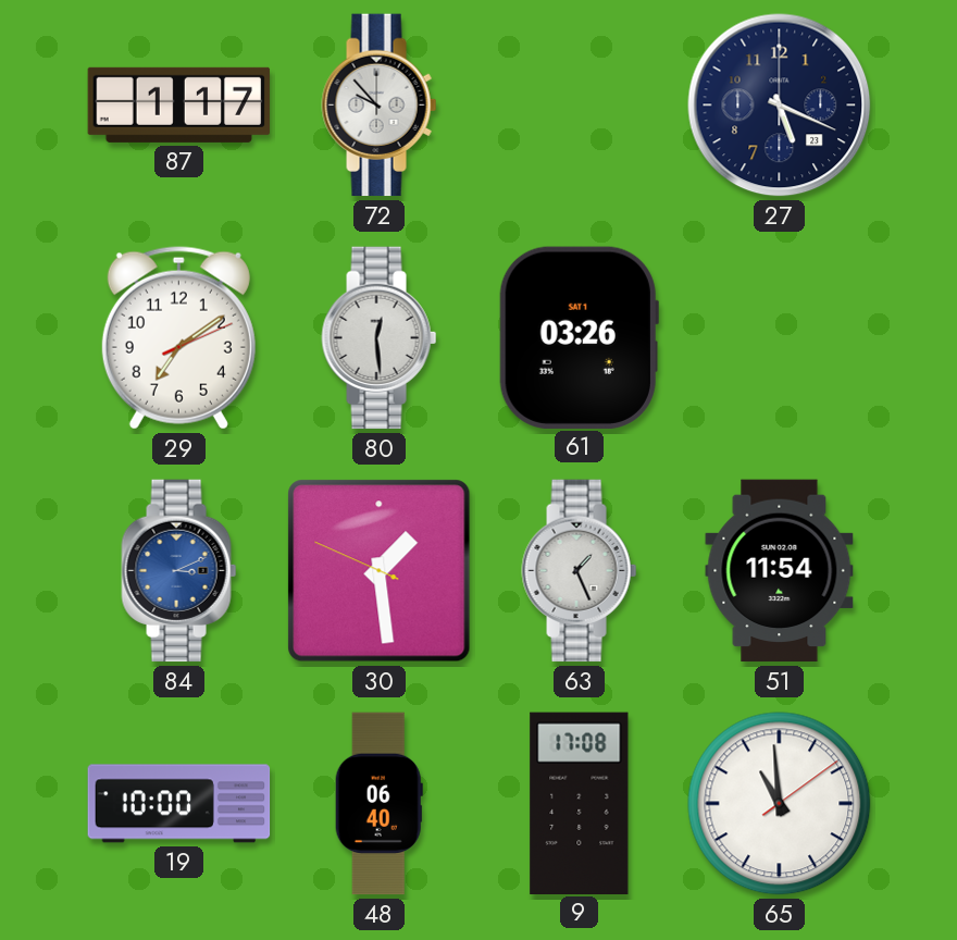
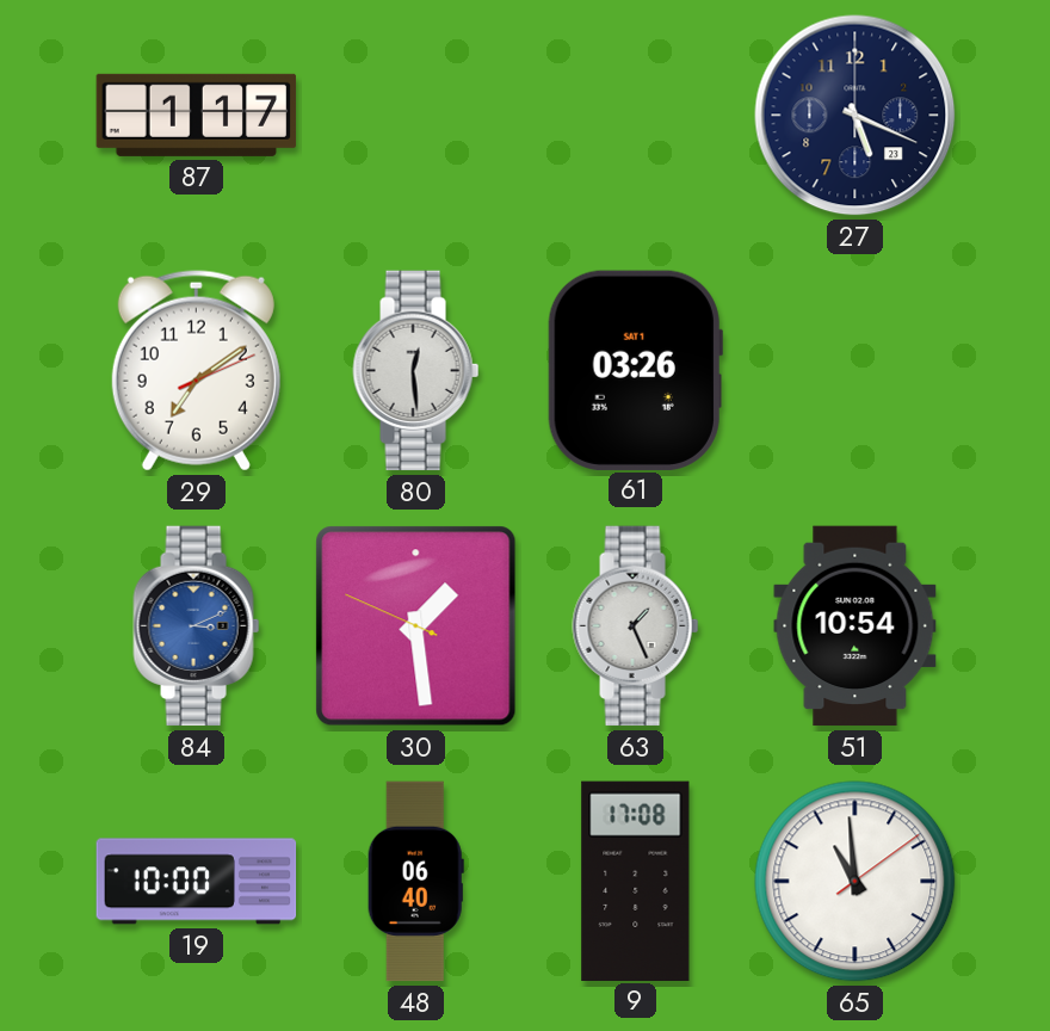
72: 9:53 -> none
51: 11:54 -> 10:54
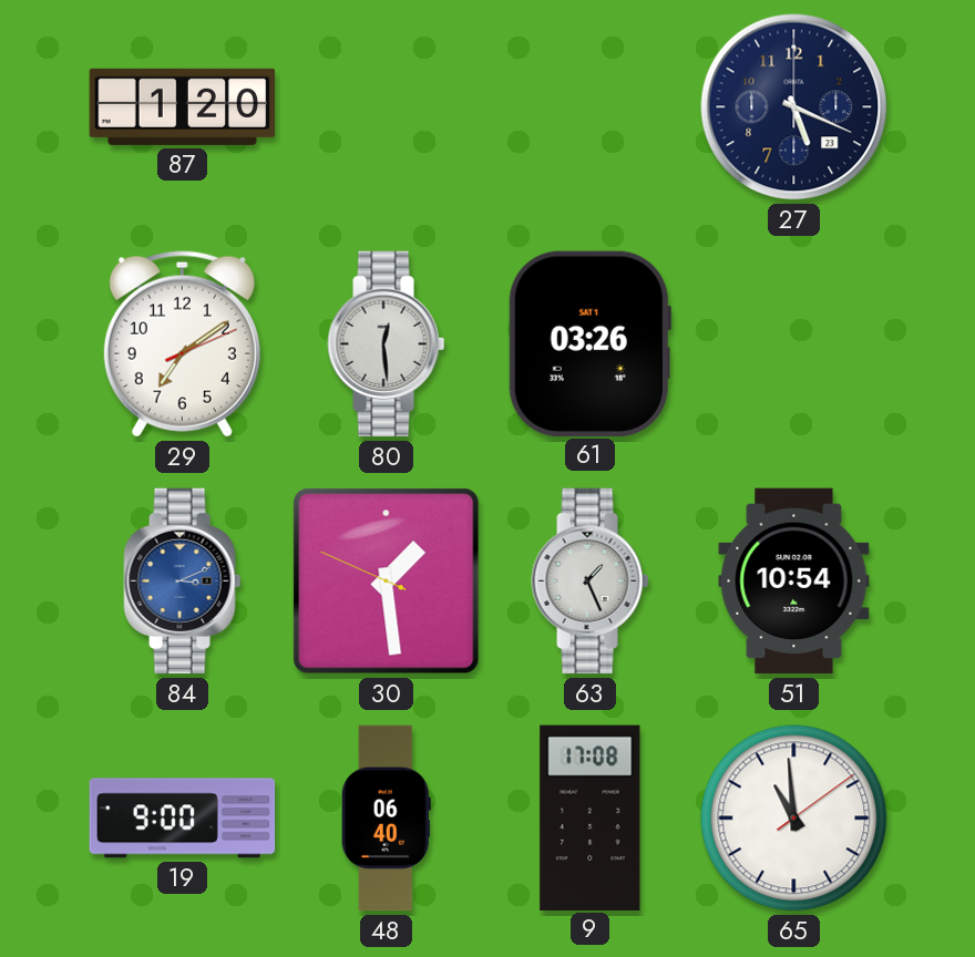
87: 1:17 -> 1:20
19: 10:00 -> 9:00
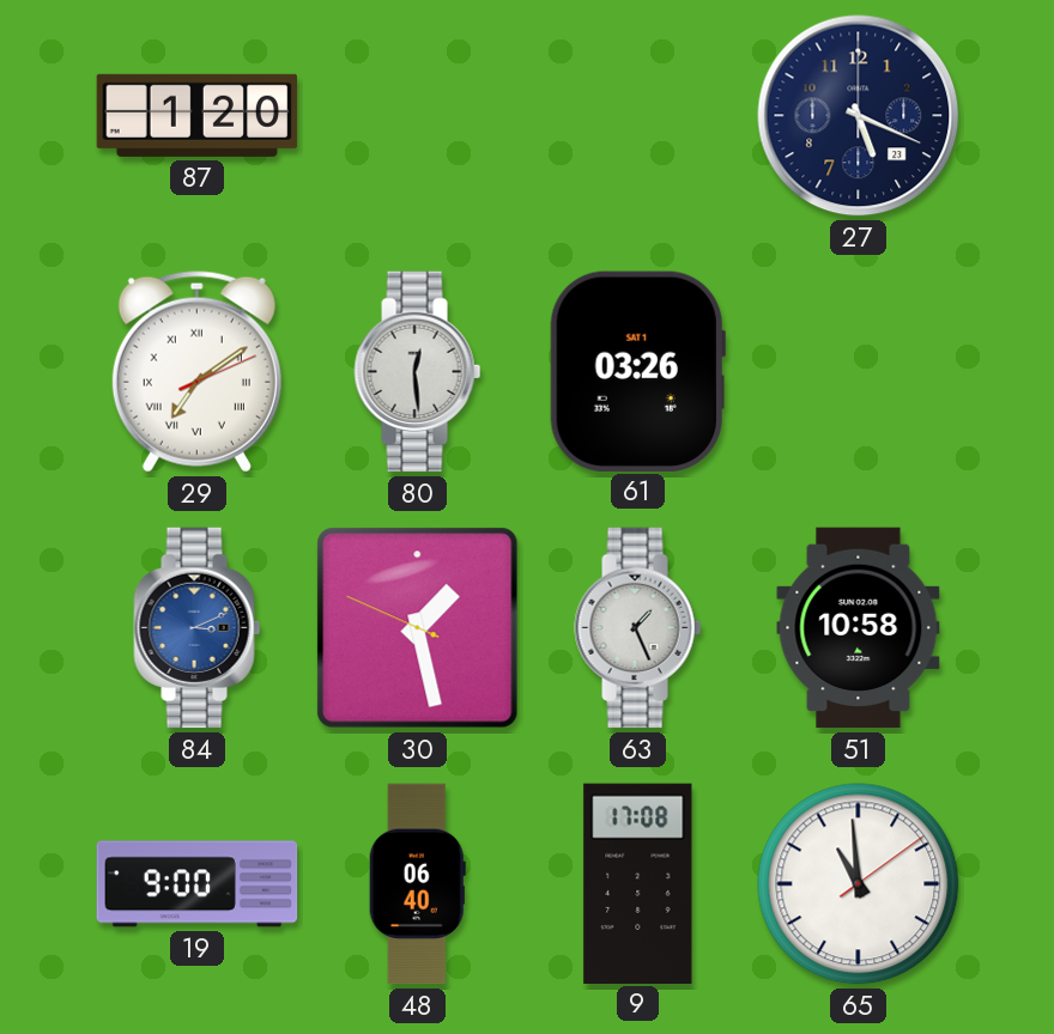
29 numerals: Arabic -> Roman
30: 1:28 -> 1:27
51: 10:54 -> 10:58
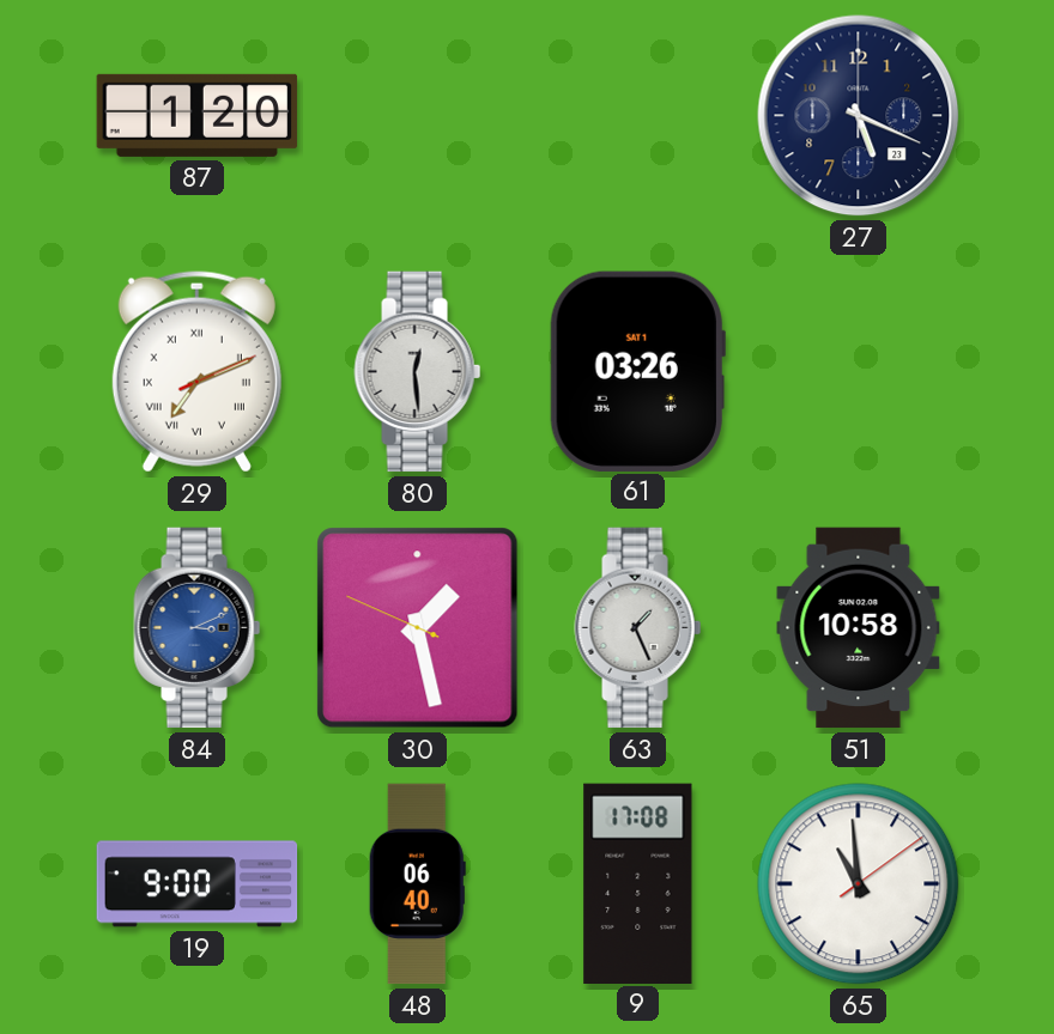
29: 7:09 -> 7:11
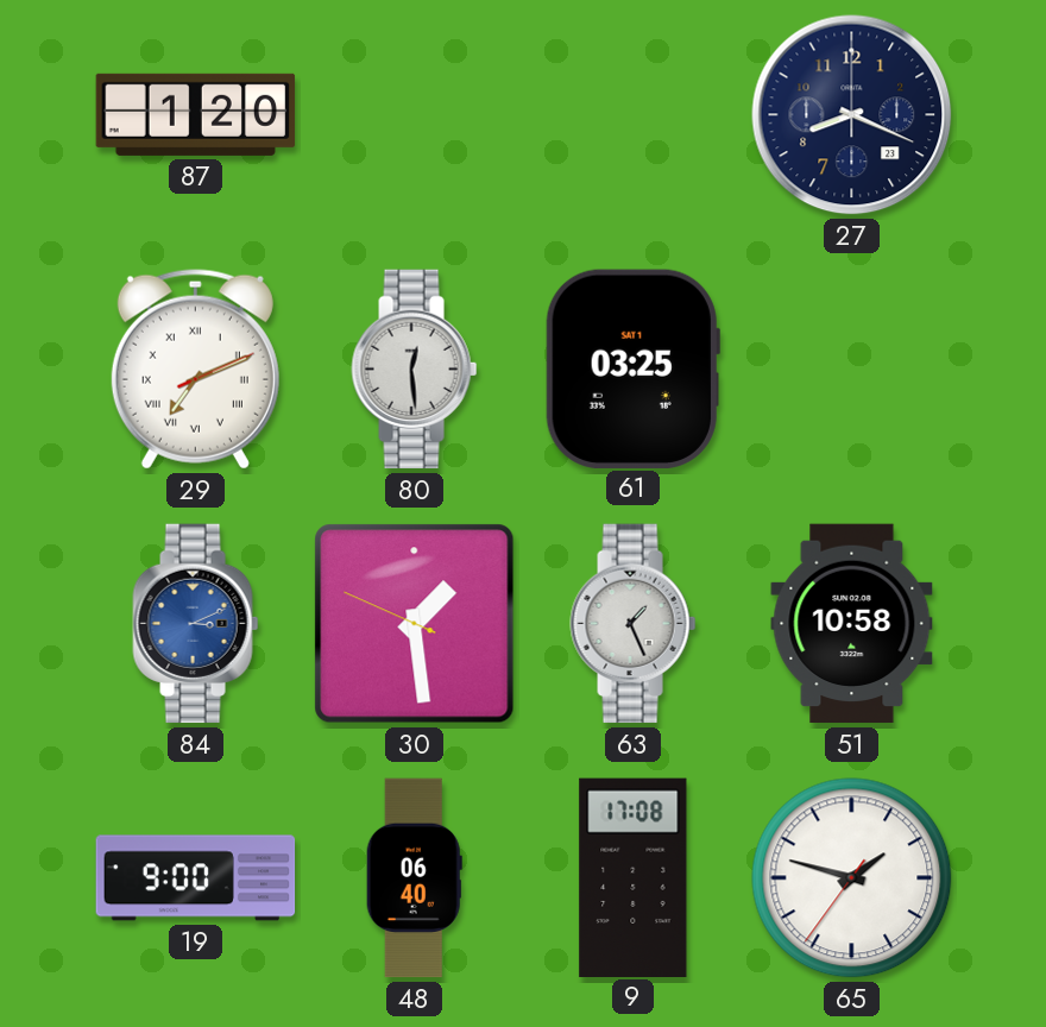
27: 5:19 -> 8:19
61: 03:26 -> 03:25
30: 1:27 -> 1:28
65: 10:59 -> 1:47
